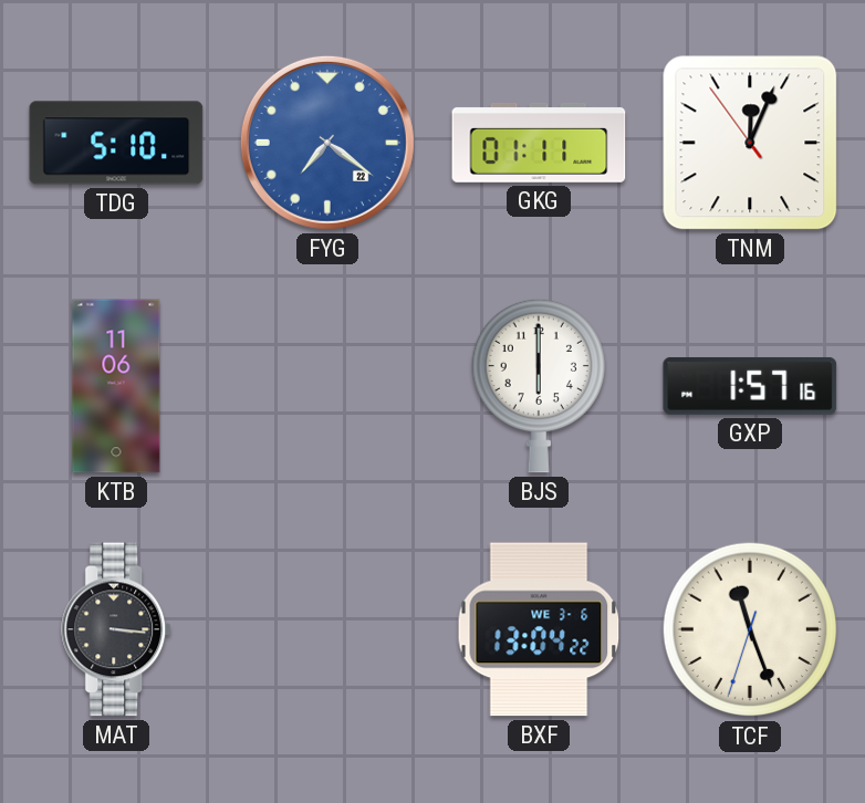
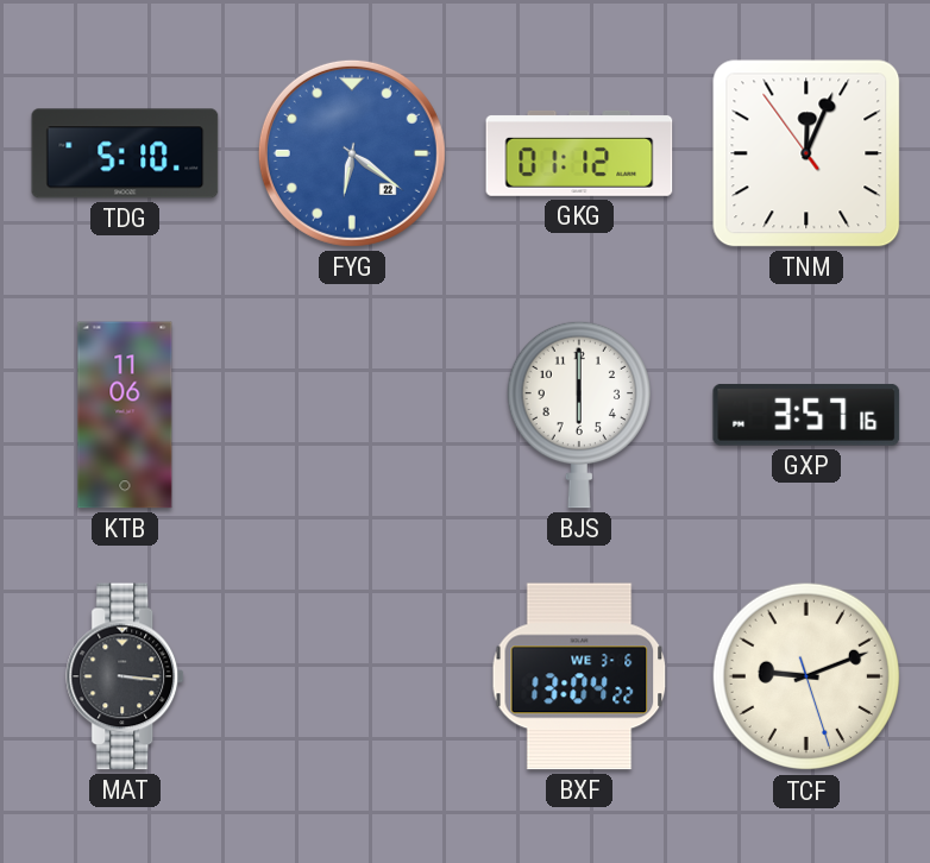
FYG: 7:21 -> 6:21
GKG: 01:11 -> 01:12
GXP: 1:57 -> 3:57
TCF: 11:26 -> 9:11
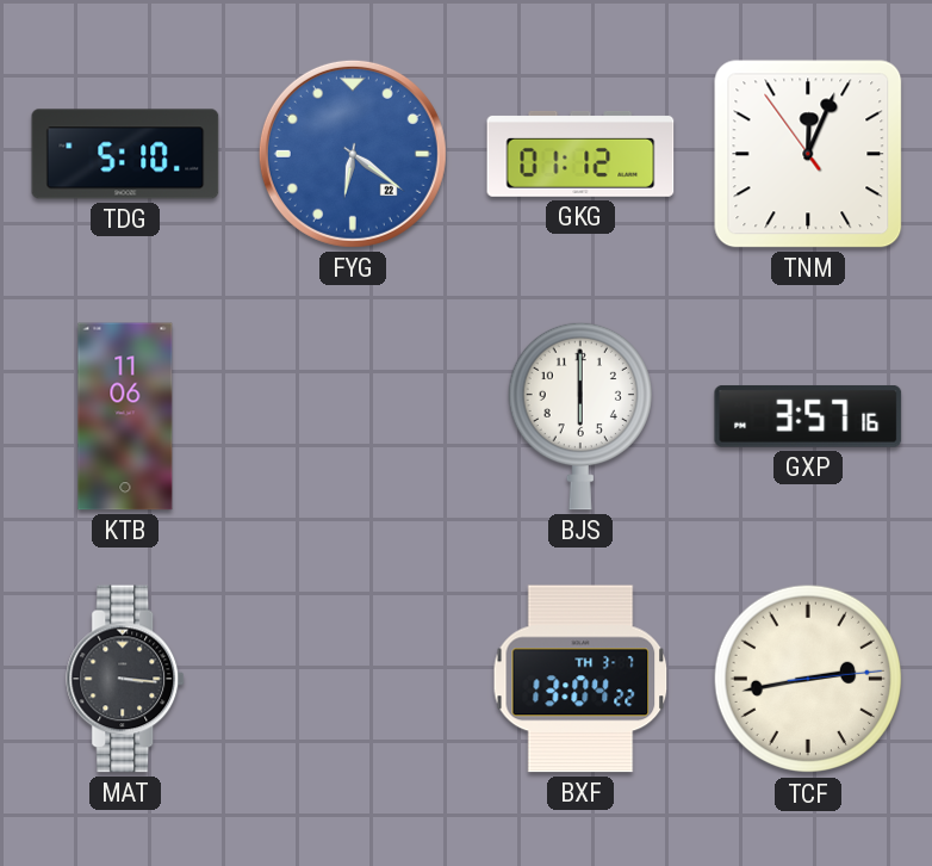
BXF date: WE 3-6 -> TH 3-7
TCF: 9:11 -> 2:43
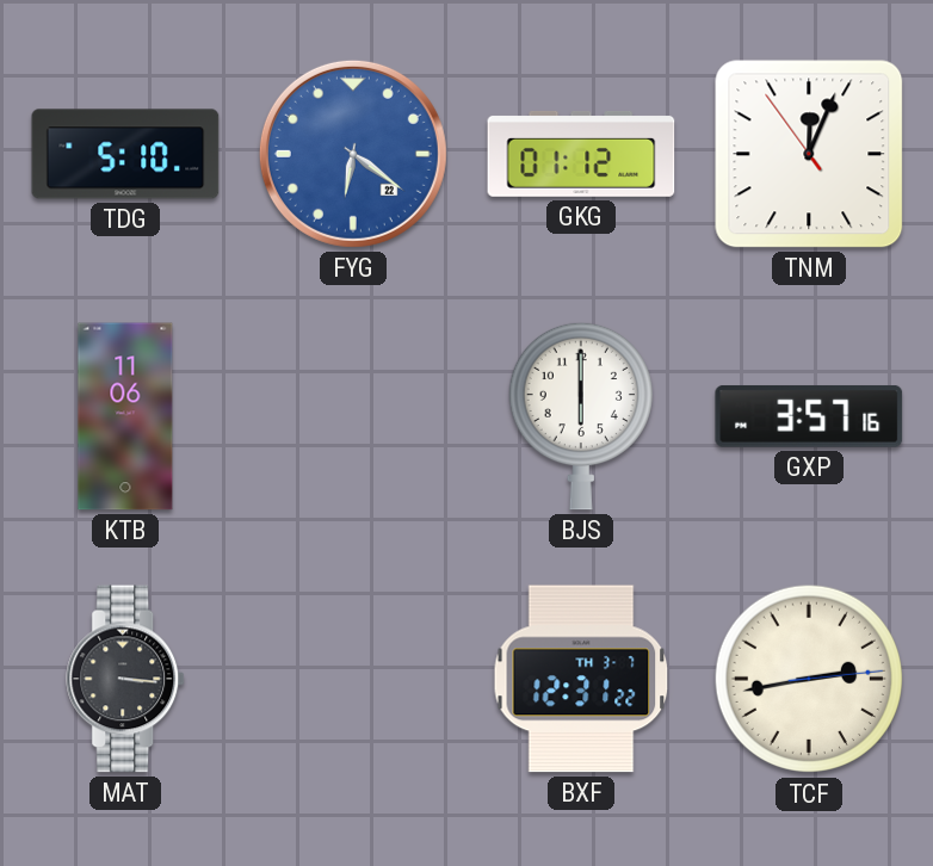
BXF: 13:04 -> 12:31
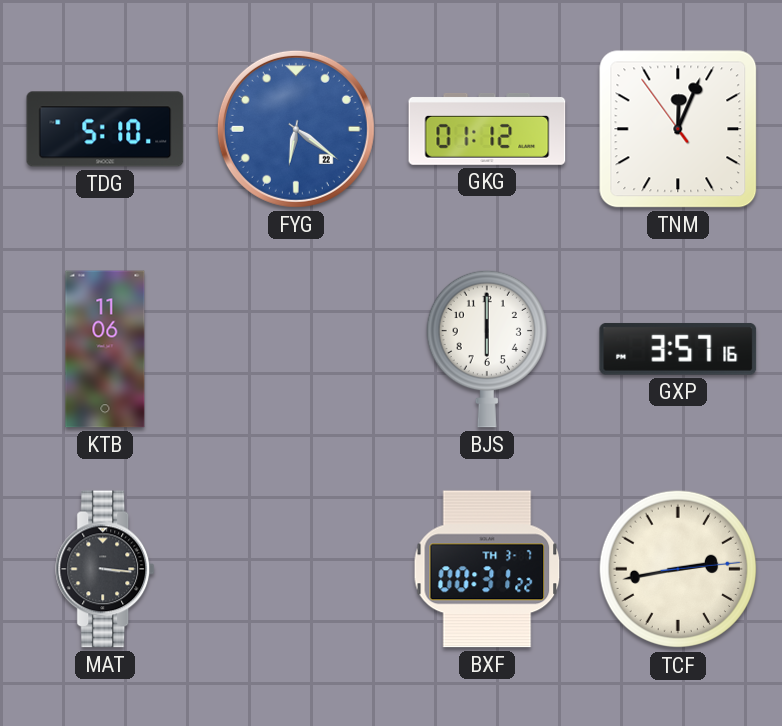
BXF: 12:31 -> 00:31
